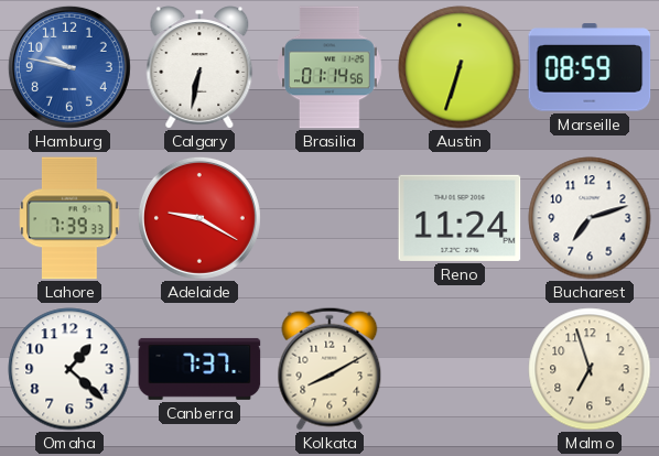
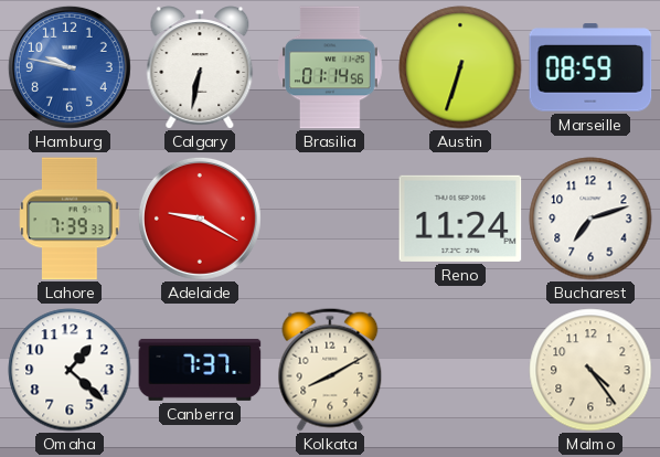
Malmo: 6:57 -> 4:24
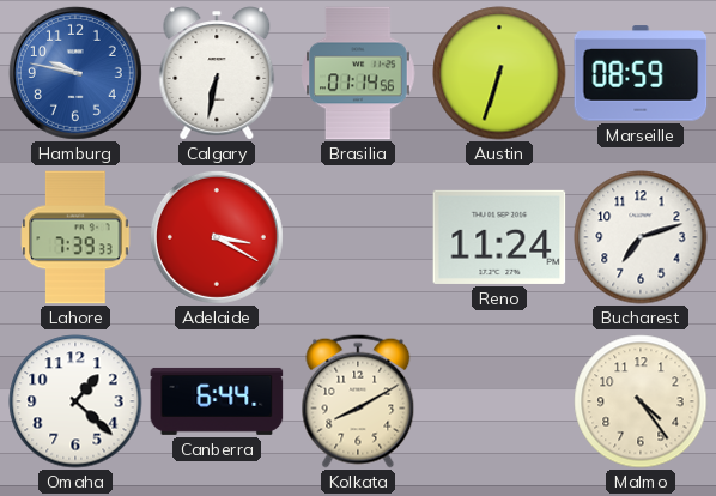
Adelaide: 9:20 -> 3:20
Canberra: 7:37 -> 6:44
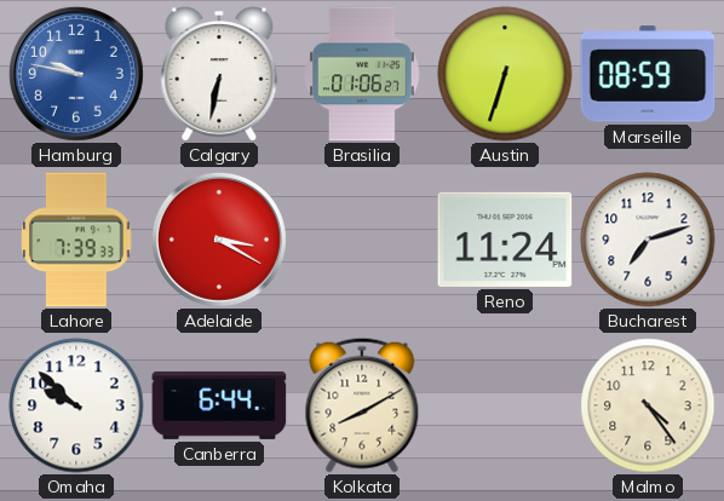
Brasilia: 01:14 -> 01:06
Omaha: 1:22 -> 9:52
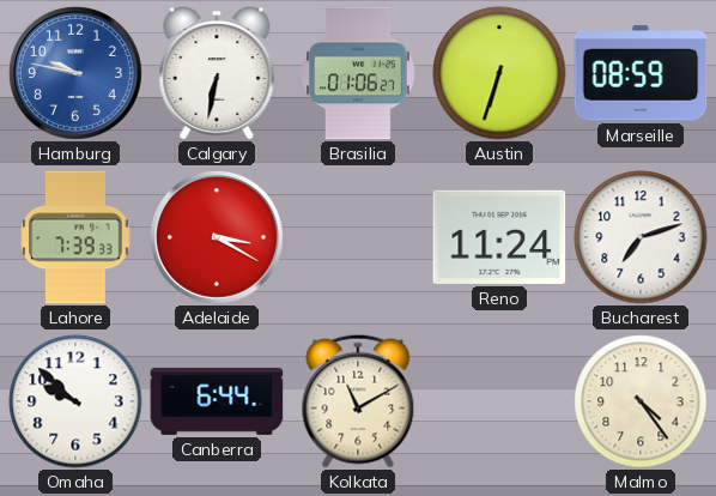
Kolkata: 8:10 -> 11:10
